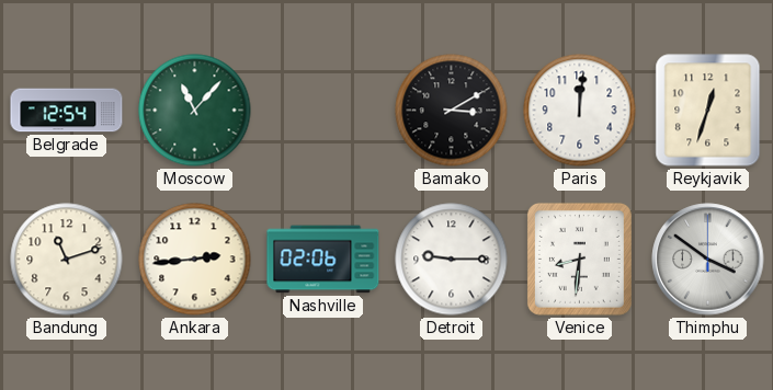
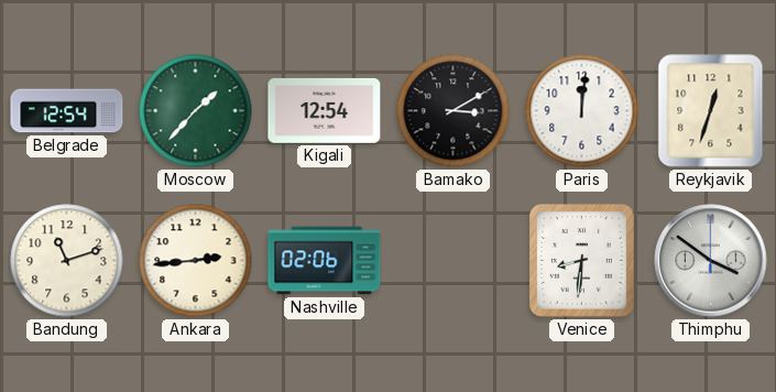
Moscow: 11:07 -> 1:37
Kigali: none -> 12:54
Detroit: 9:15 -> none
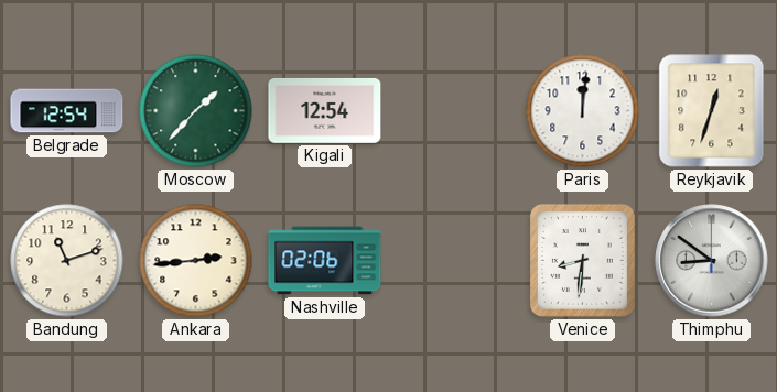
Bamako: 3:10 -> none
Thimphu: 3:51 -> 8:51
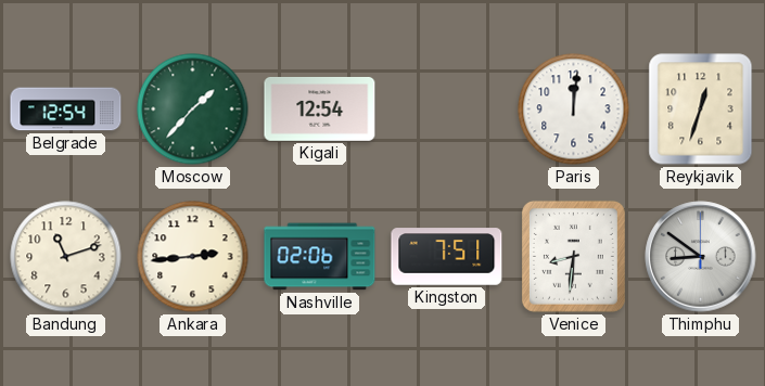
Kingston: none -> 7:51
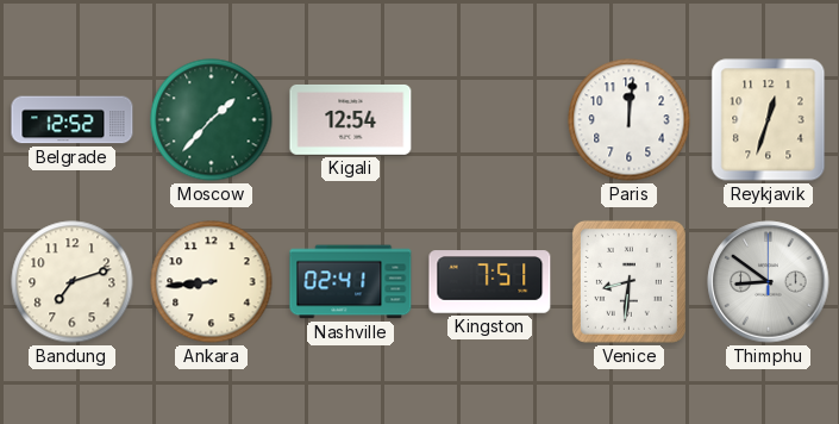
Belgrade: 12:54 -> 12:52
Bandung: 11:12 -> 7:12
Ankara: 2:44 -> 8:44
Nashville: 02:06 -> 02:41
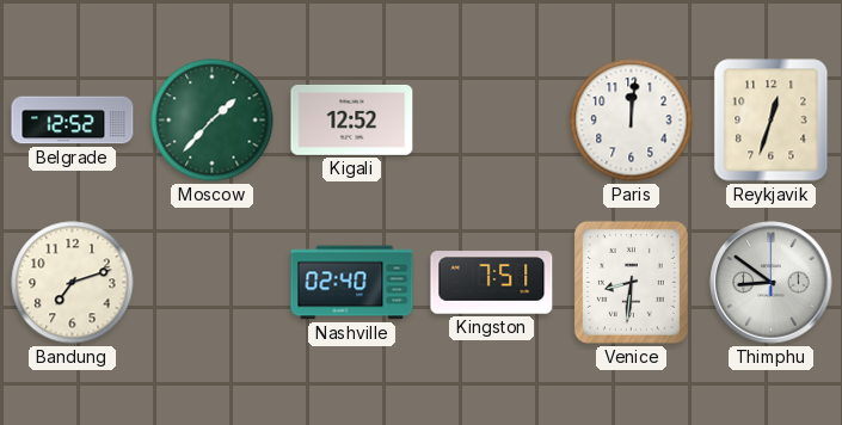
Kigali: 12:54 -> 12:52
Ankara: 8:44 -> none
Nashville: 02:41 -> 02:40
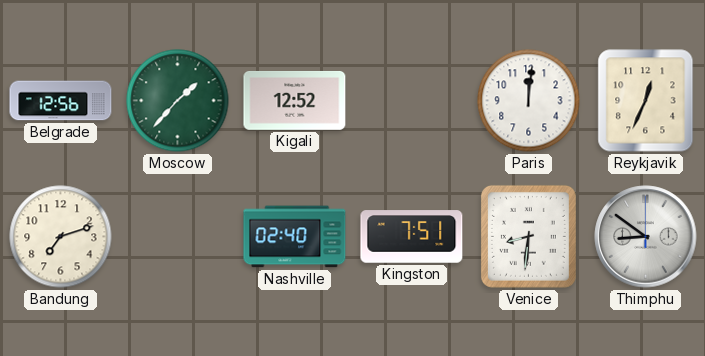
Belgrade: 12:52 -> 12:56
Reykjavik: 12:33 -> 12:34
